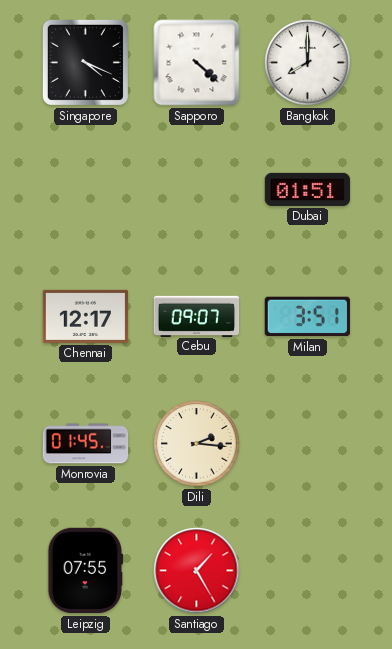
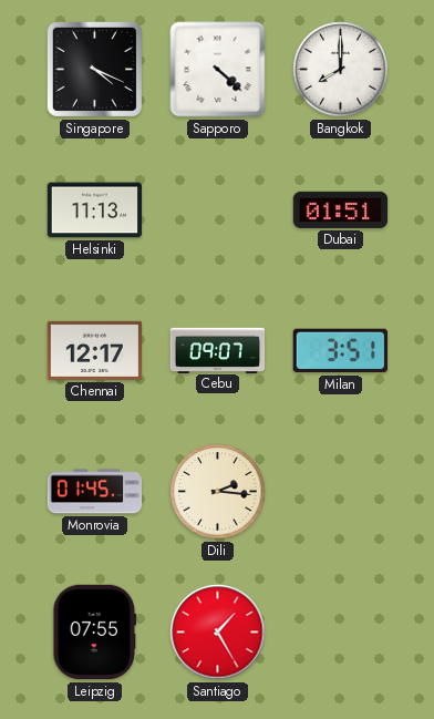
Helsinki: none -> 11:13
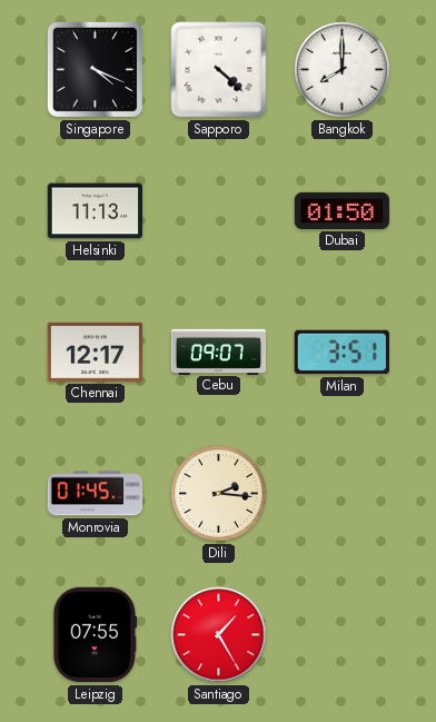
Dubai: 01:51 -> 01:50
